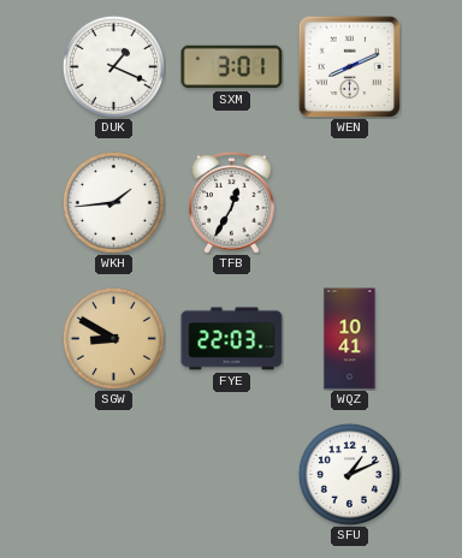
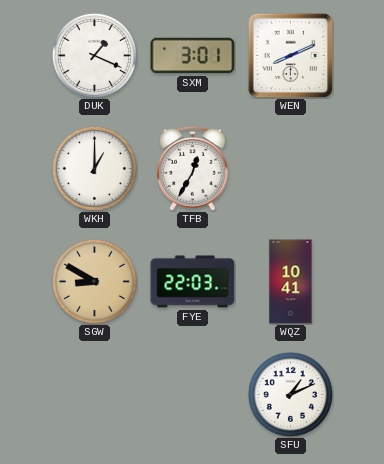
WKH: 1:44 -> 1:00
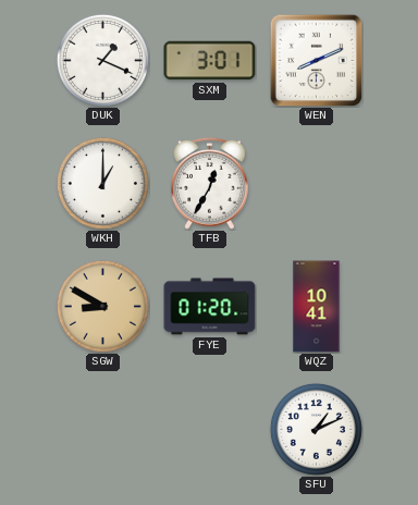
FYE: 22:03 -> 01:20
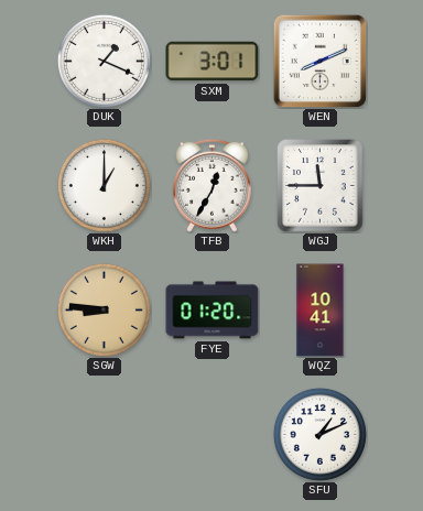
WGJ: none -> 11:45
SGW: 8:50 -> 8:46
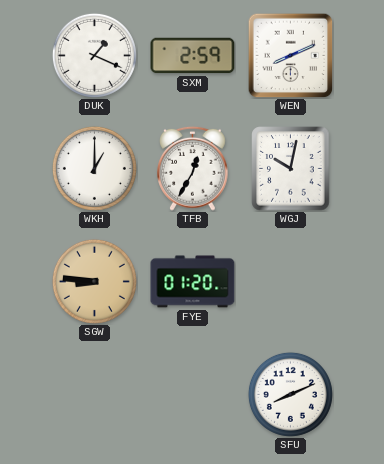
SXM: 3:01 -> 2:59
WGJ: 11:45 -> 10:02
WQZ: 10:41 -> none
SFU: 1:11 -> 8:11
